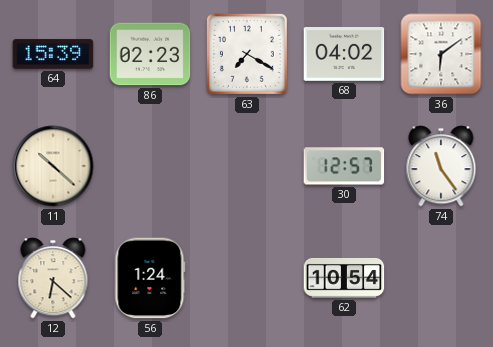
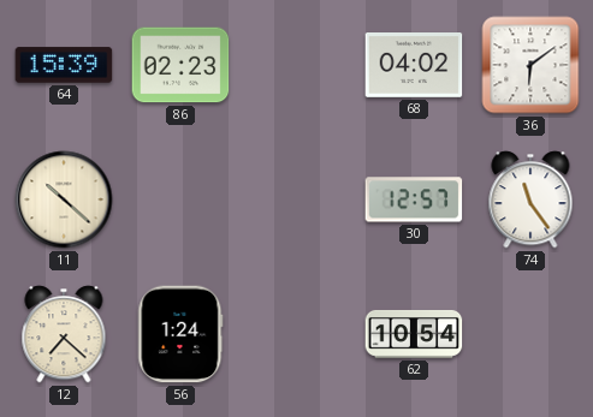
63: 7:20 -> none
12: 6:22 -> 7:22
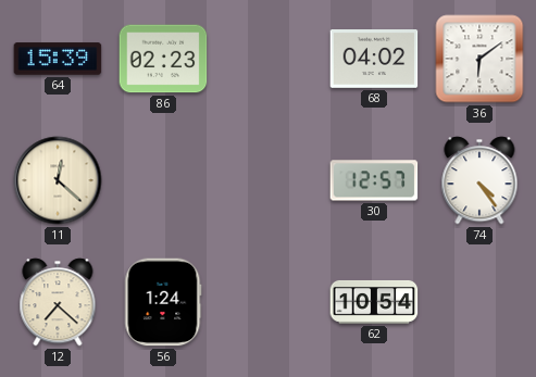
11: 10:22 -> 12:22
74: 11:24 -> 4:24
